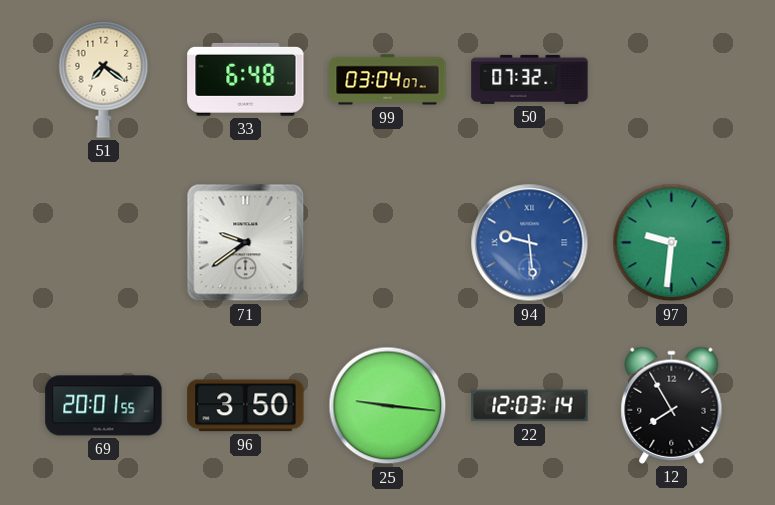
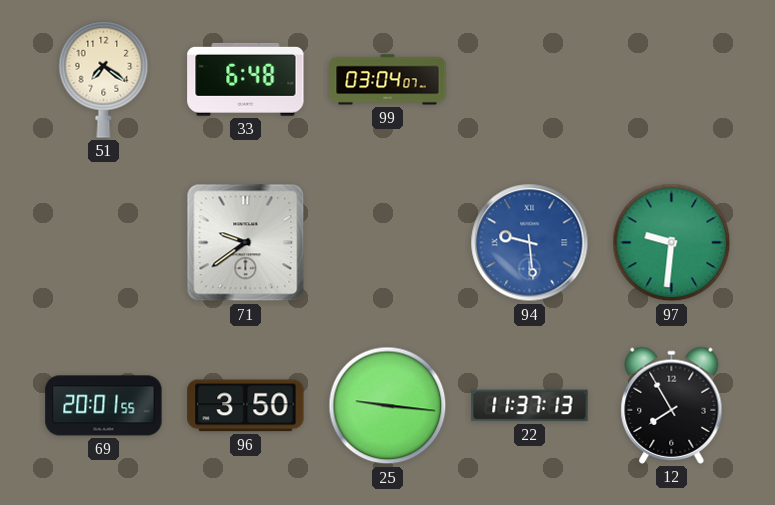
50: 07:32 -> none
22: 12:03 -> 11:37
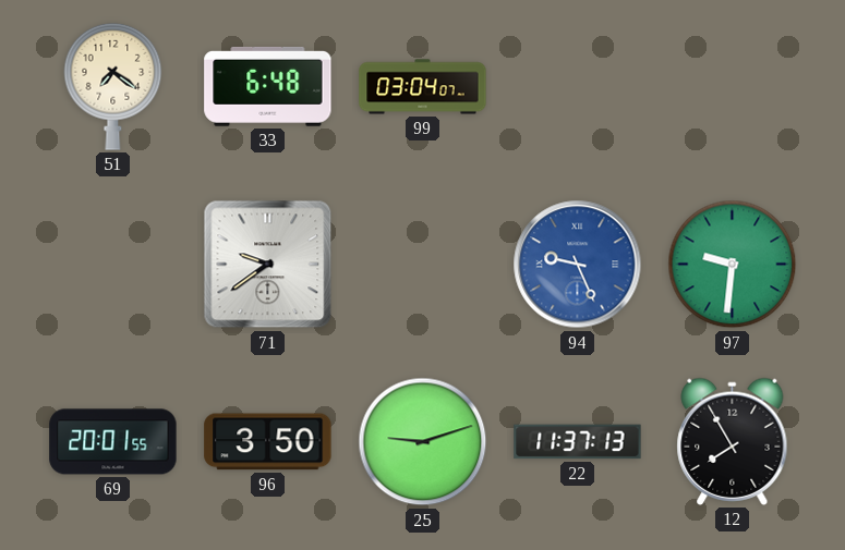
94: 9:29 -> 9:26
25: 9:16 -> 9:12
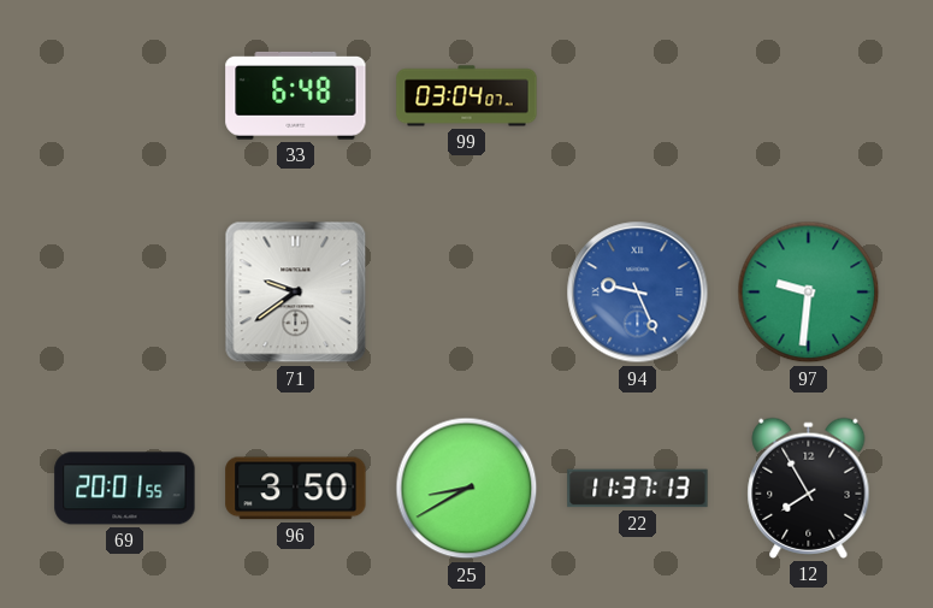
51: 7:21 -> none
25: 9:12 -> 8:40
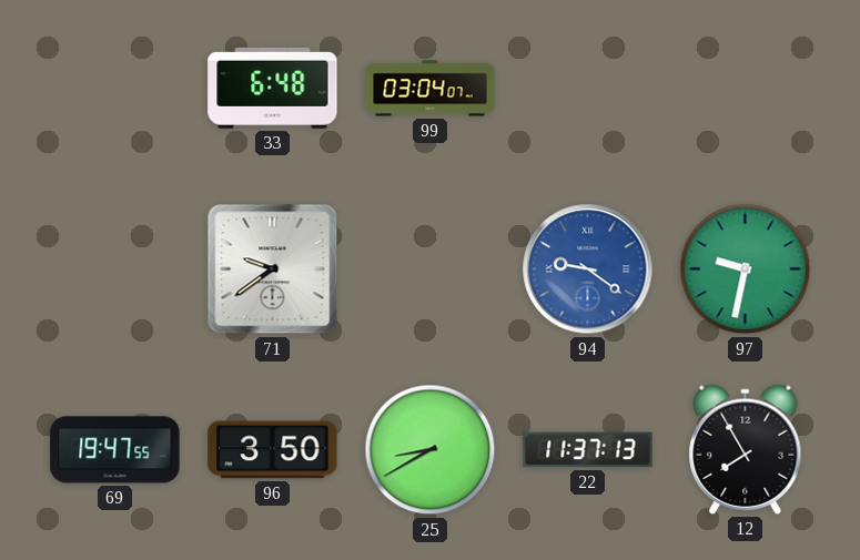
94: 9:26 -> 9:21
97: 9:31 -> 9:32
69: 20:01 -> 19:47
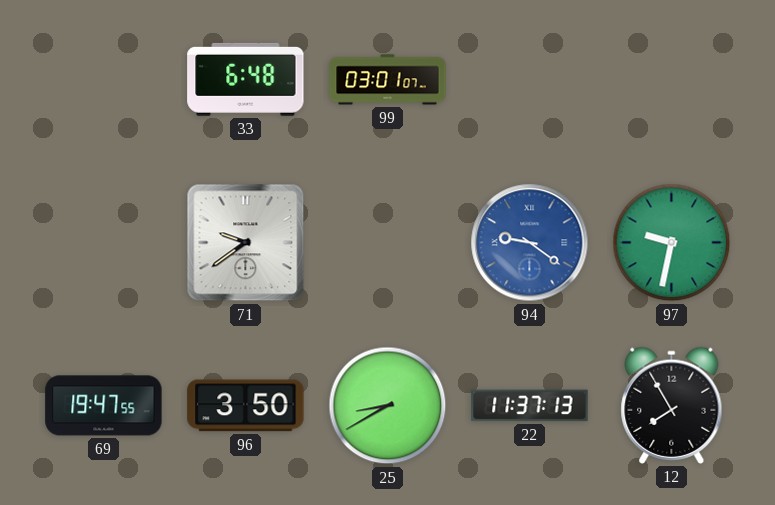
99: 03:04 -> 03:01
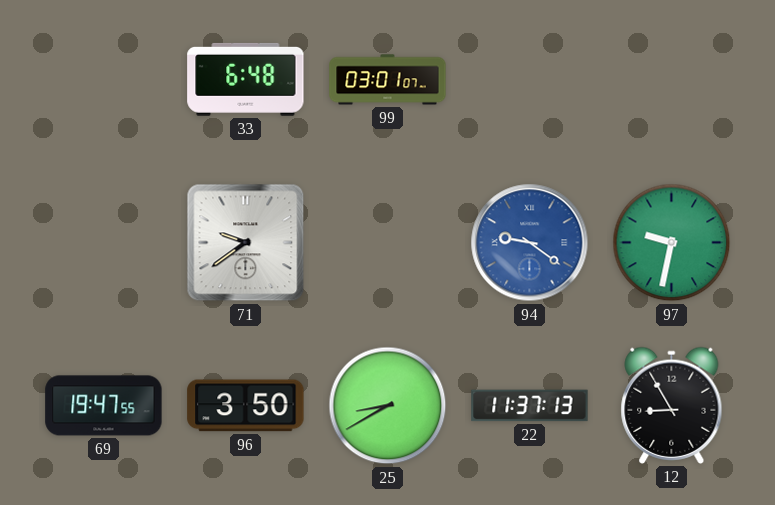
12: 7:55 -> 8:55
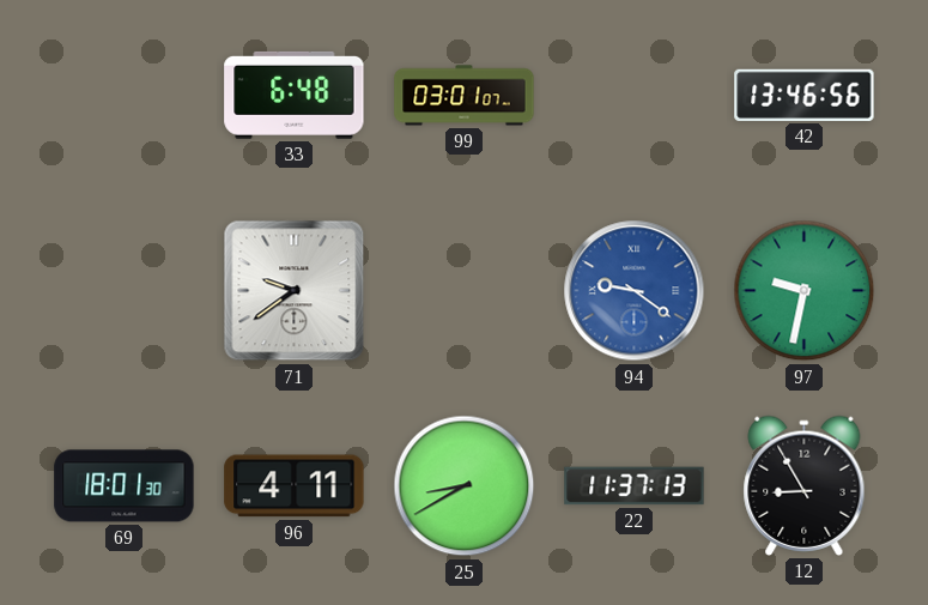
42: none -> 13:46
69: 19:47 -> 18:01
96: 3:50 -> 4:11
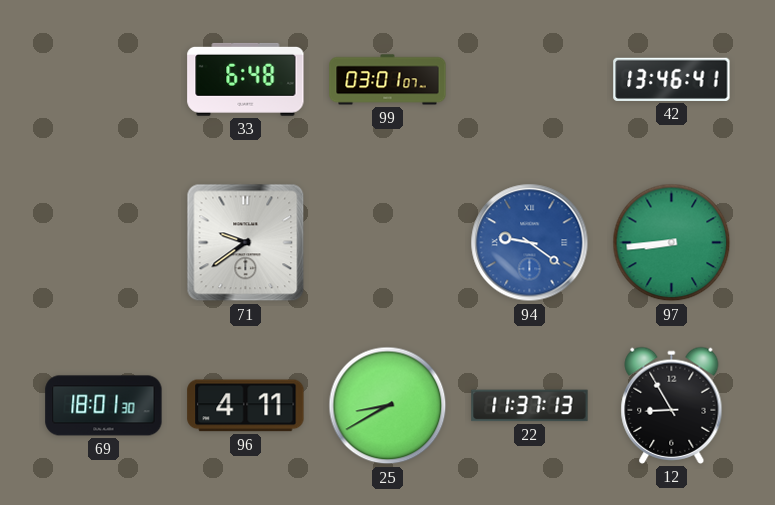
42: 13:46:56 -> 13:46:41
97: 9:32 -> 8:44
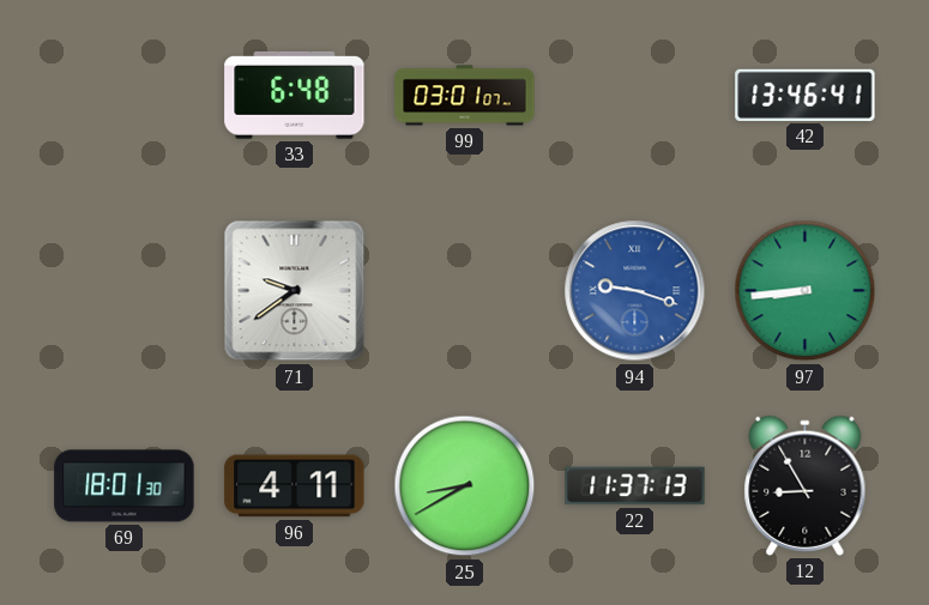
94: 9:21 -> 9:18
